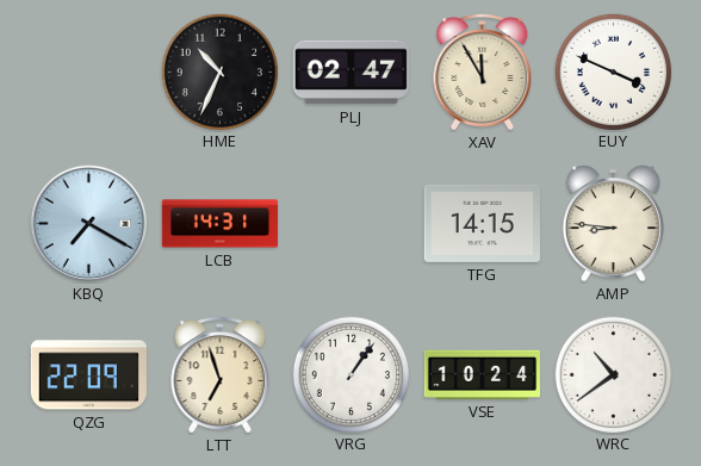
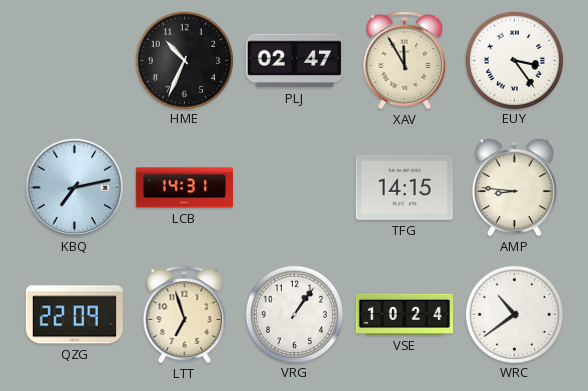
EUY: 3:49 -> 3:24
KBQ: 7:20 -> 7:13
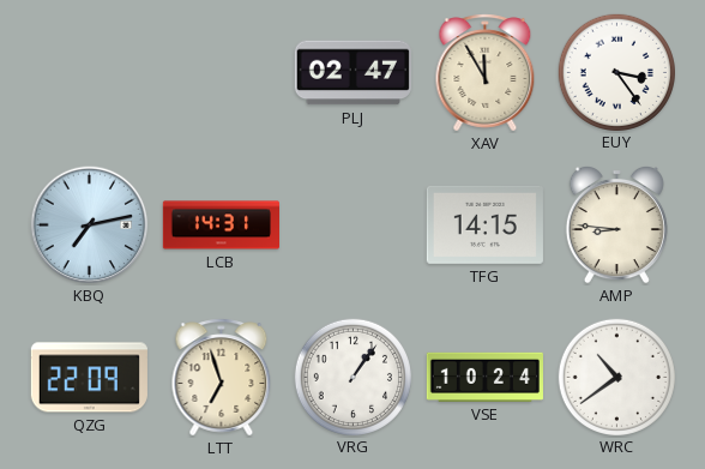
HME: 10:34 -> none
